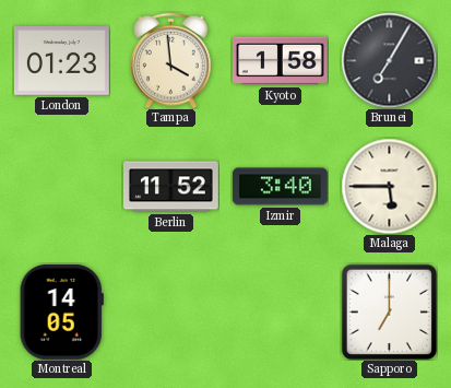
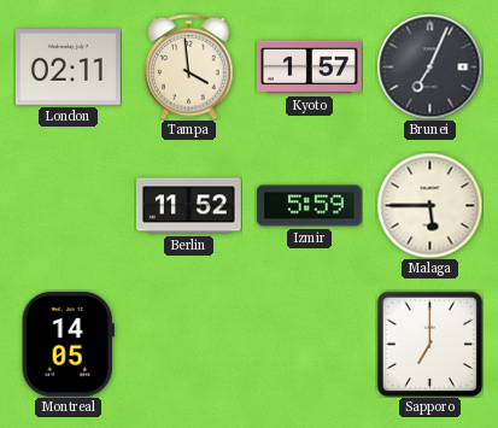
London: 01:23 -> 02:11
Kyoto: 1:58 -> 1:57
Brunei: 7:05 -> 7:04
Izmir: 3:40 -> 5:59
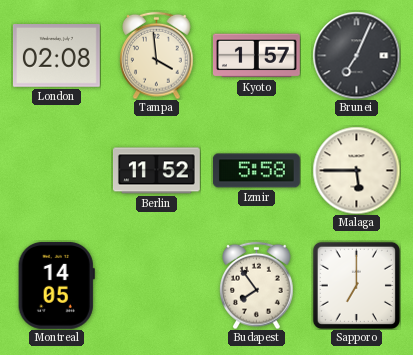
London: 02:11 -> 02:08
Izmir: 5:59 -> 5:58
Budapest: none -> 7:54
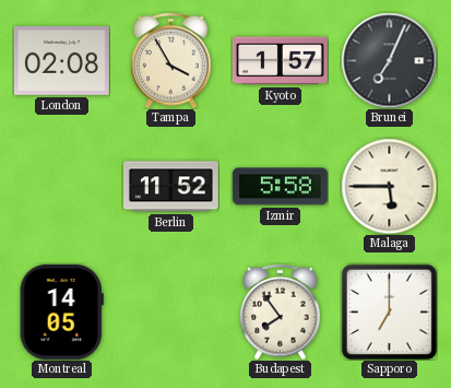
Tampa: 3:59 -> 3:55
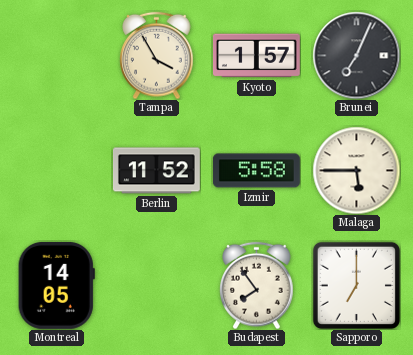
London: 02:08 -> none
